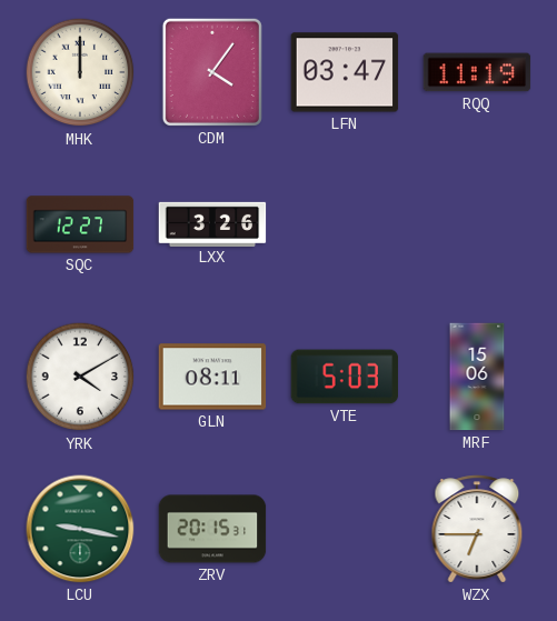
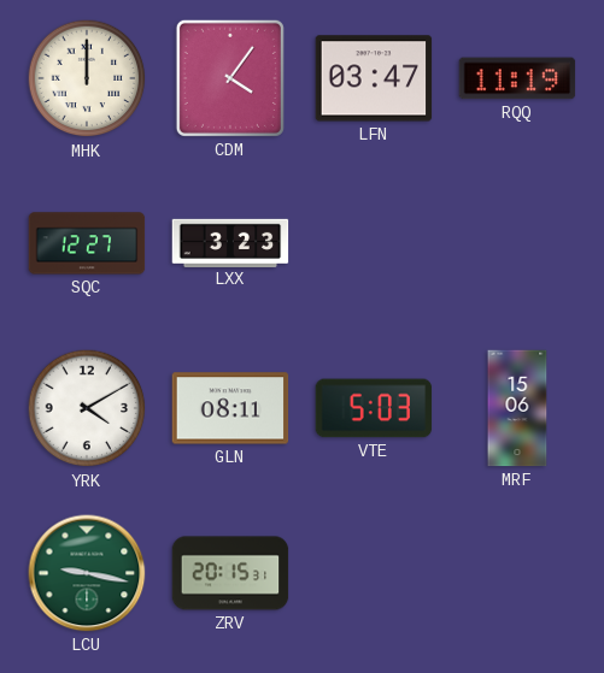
LXX: 3:26 -> 3:23
WZX: 6:45 -> none
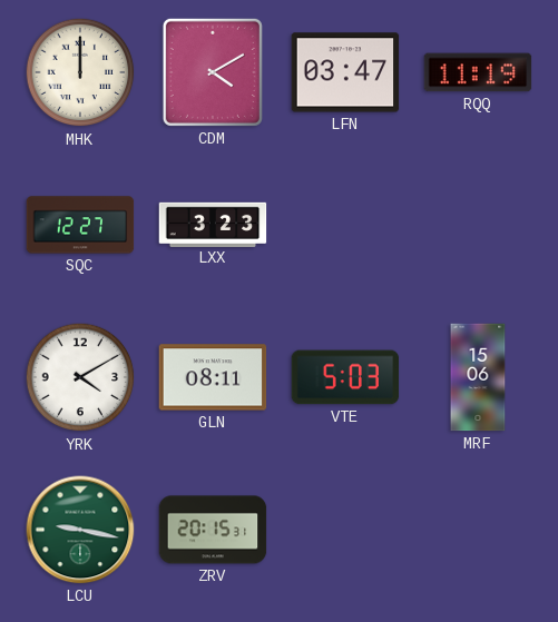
CDM: 4:06 -> 4:10
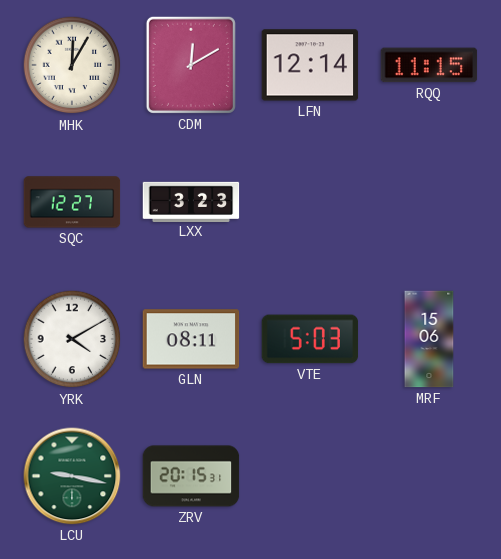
MHK: 12:00 -> 12:05
CDM: 4:10 -> 12:10
LFN: 03:47 -> 12:14
RQQ: 11:19 -> 11:15
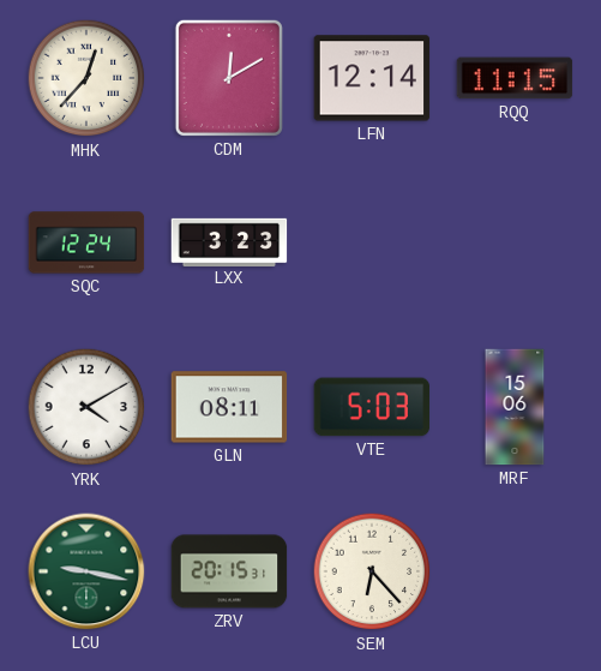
MHK: 12:05 -> 12:37
SQC: 12:27 -> 12:24
SEM: none -> 6:23
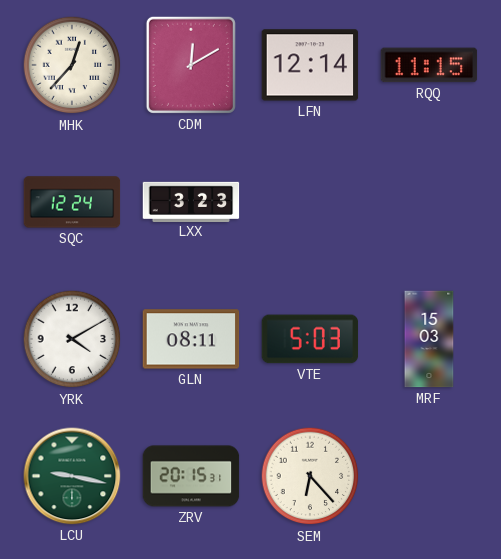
MRF: 15:06 -> 15:03
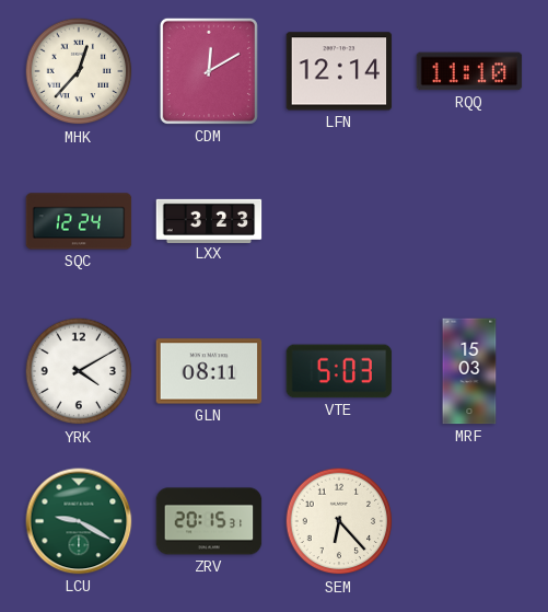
RQQ: 11:15 -> 11:10
LCU: 9:17 -> 9:20
